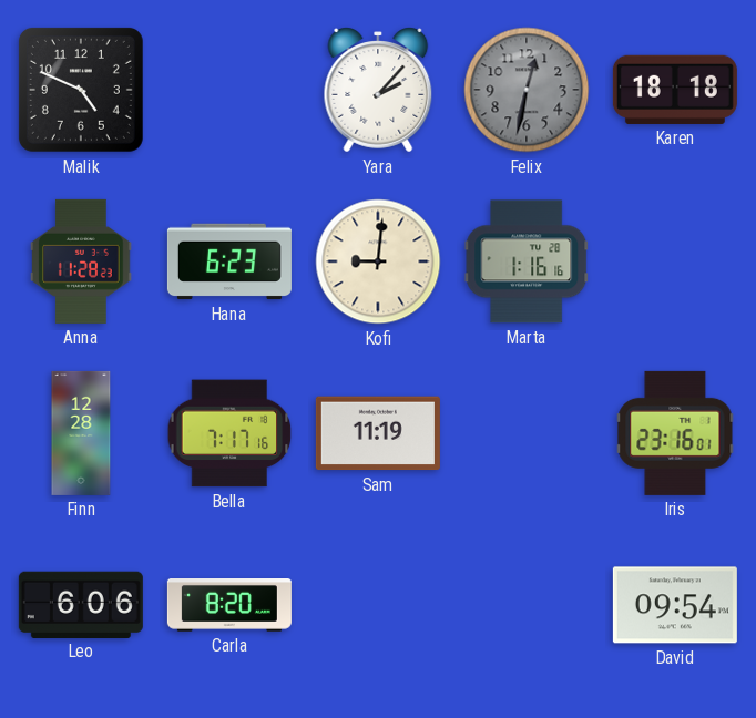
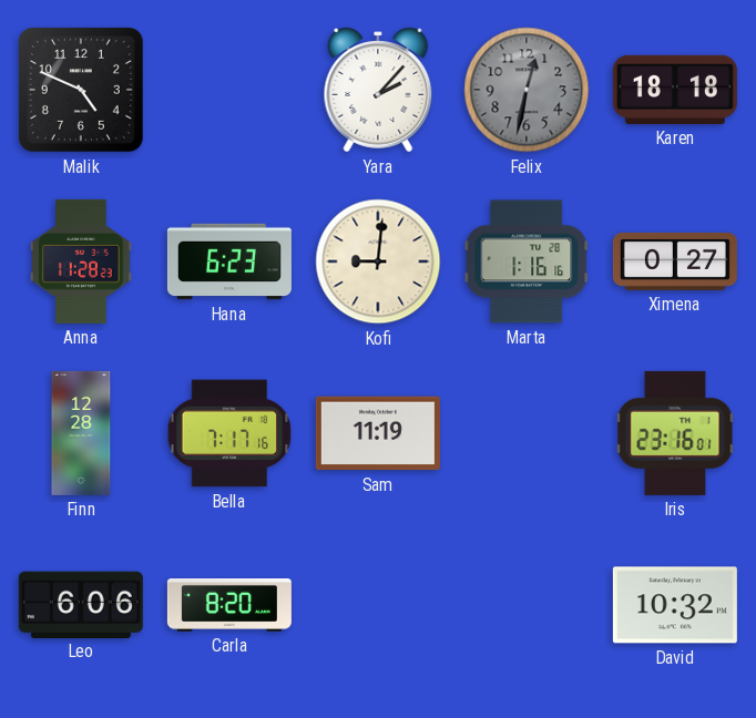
Ximena: none -> 0:27
David: 09:54 -> 10:32
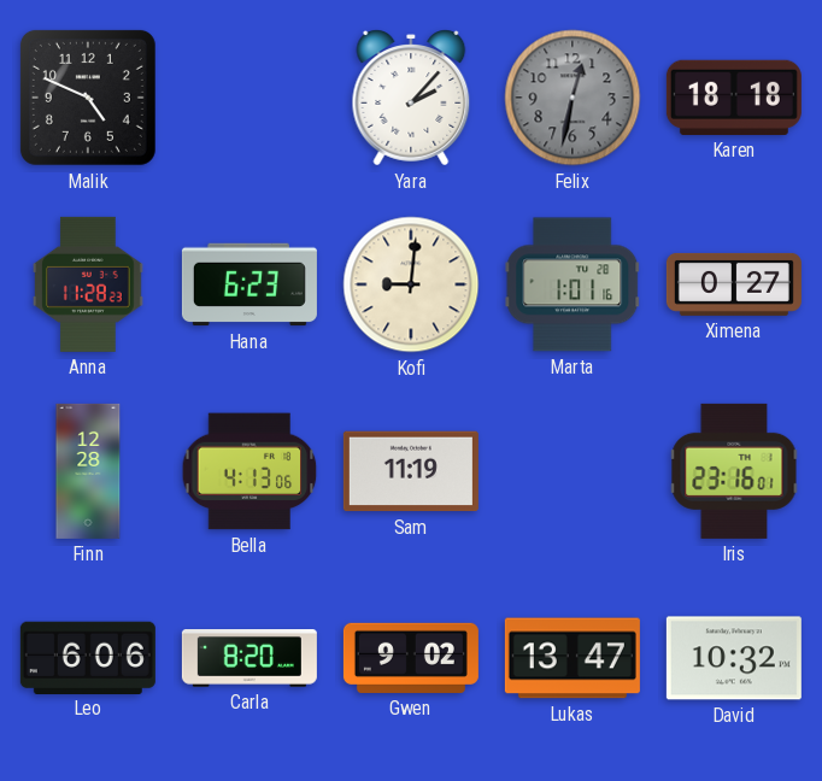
Marta: 1:16 -> 1:01
Bella: 7:17 -> 4:13
Gwen: none -> 9:02
Lukas: none -> 13:47
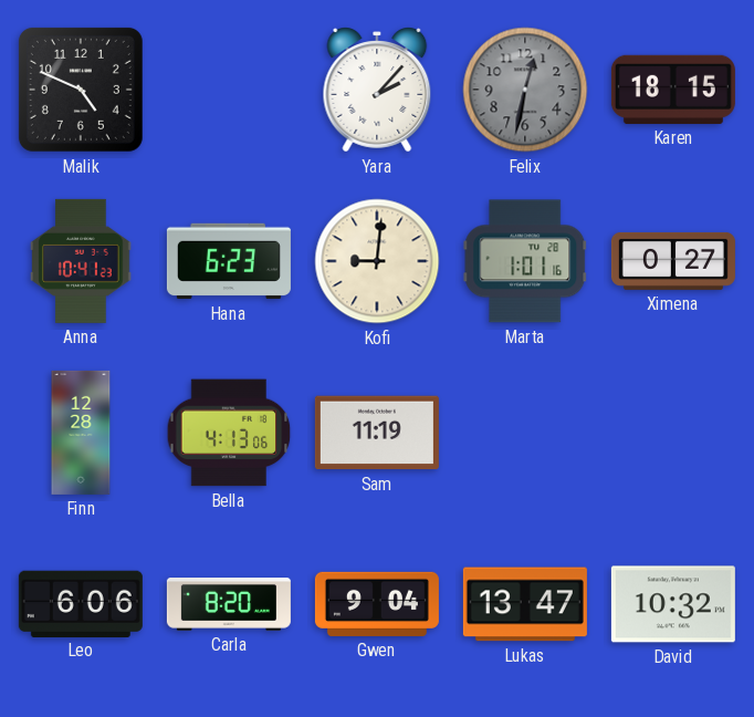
Karen: 18:18 -> 18:15
Anna: 11:28 -> 10:41
Iris: 23:16 -> none
Gwen: 9:02 -> 9:04
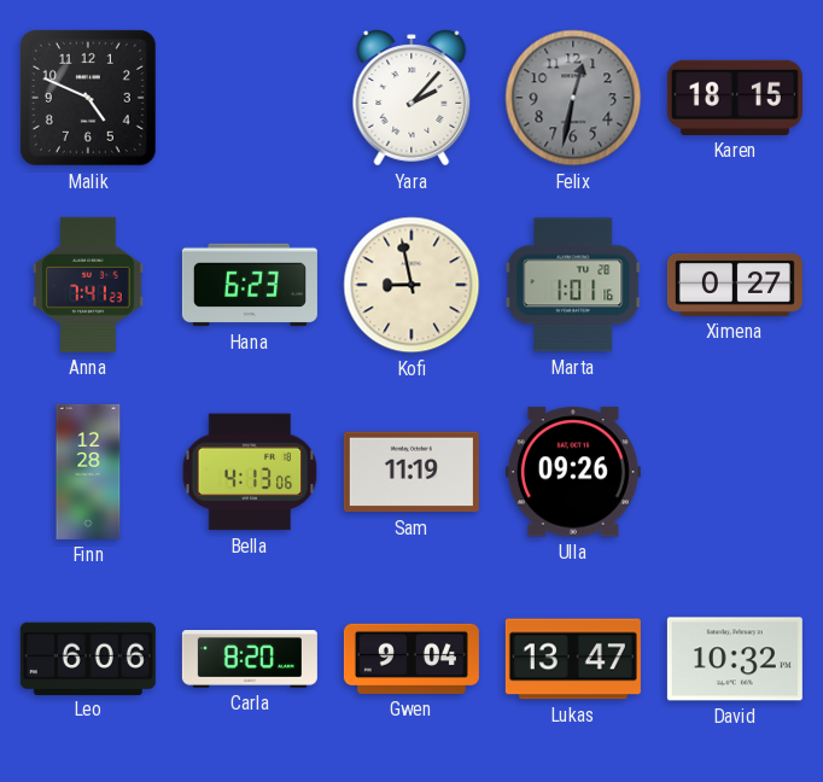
Anna: 10:41 -> 7:41
Kofi: 9:01 -> 8:58
Ulla: none -> 09:26
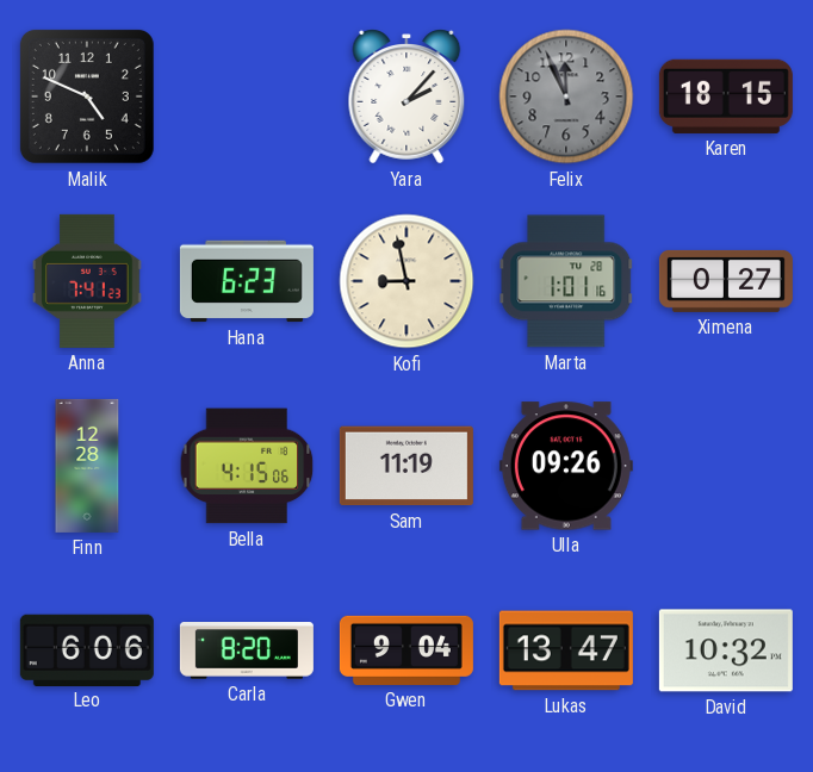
Felix: 12:32 -> 11:56
Bella: 4:13 -> 4:15
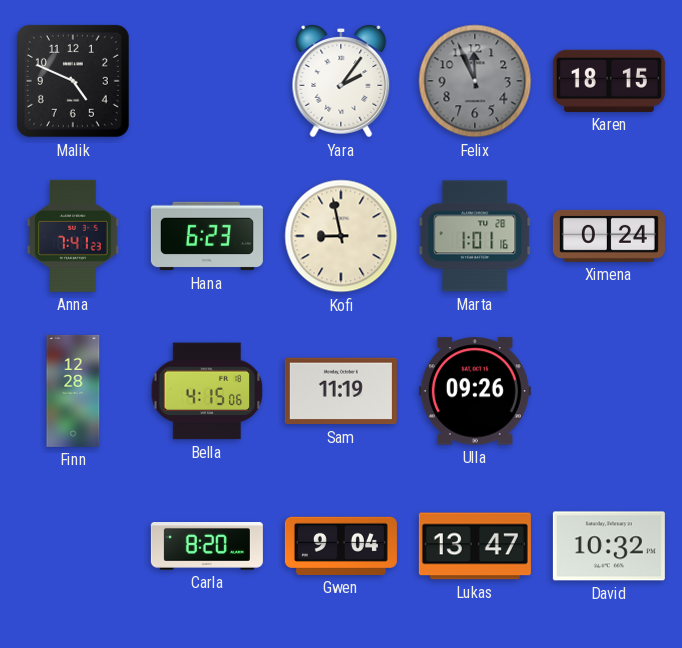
Yara: 2:07 -> 2:06
Ximena: 0:27 -> 0:24
Leo: 6:06 -> none
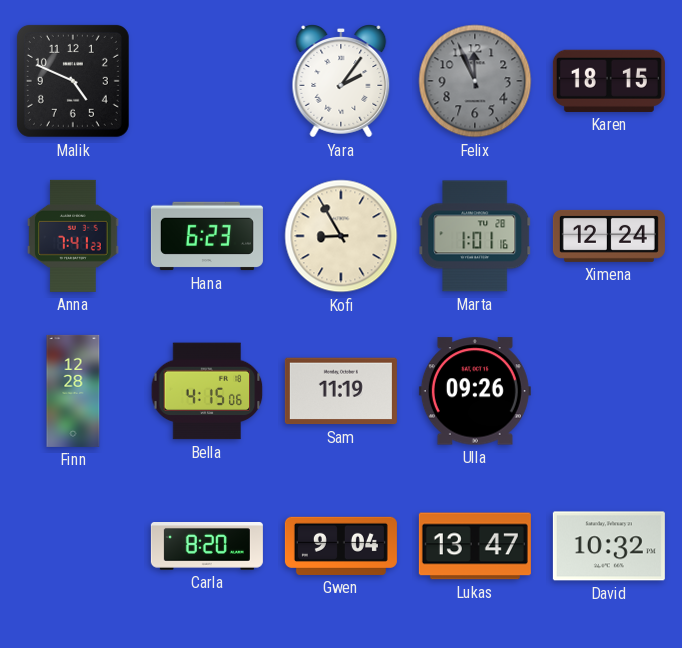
Kofi: 8:58 -> 8:55
Ximena: 0:24 -> 12:24
